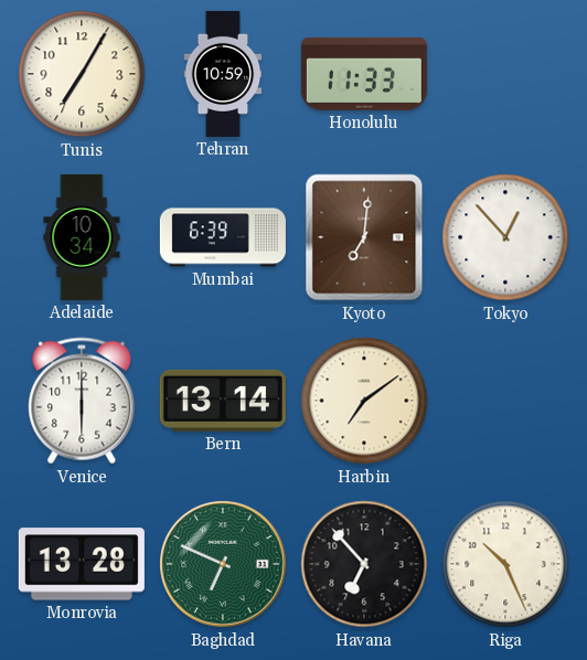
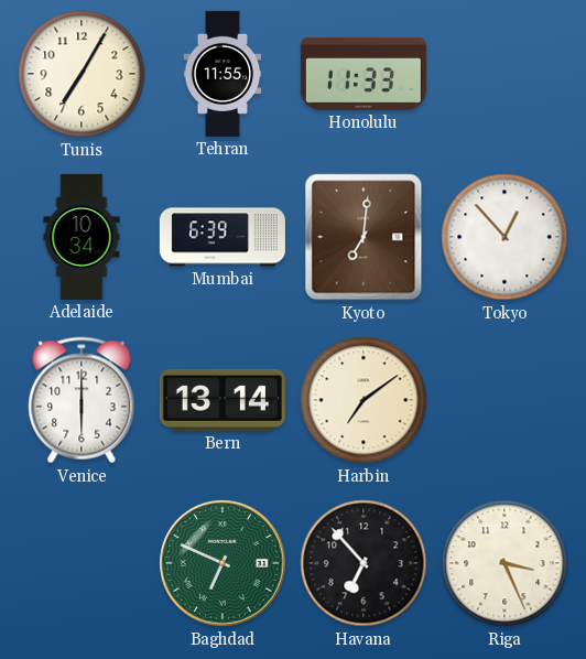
Tehran: 10:59 -> 11:55
Monrovia: 13:28 -> none
Riga: 10:26 -> 3:26
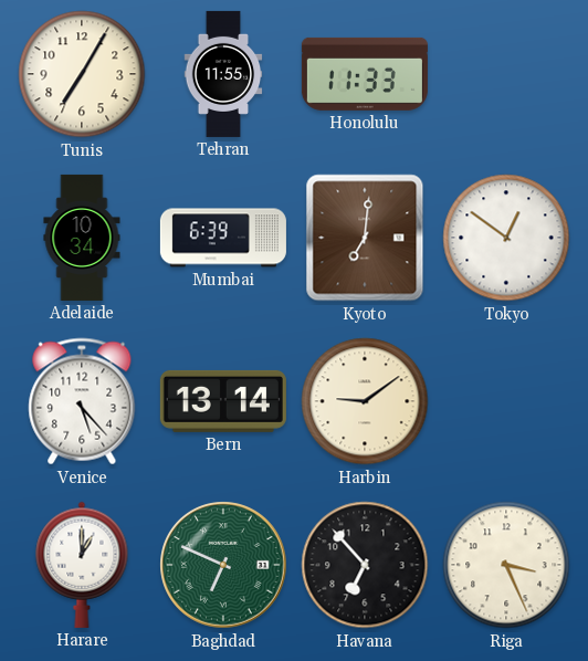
Tokyo: 12:53 -> 12:51
Venice: 6:00 -> 5:23
Harbin: 7:09 -> 9:09
Harare: none -> 1:00
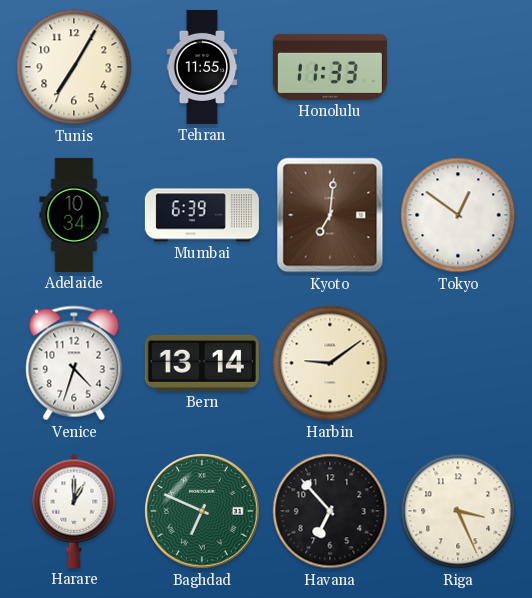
Venice: 5:23 -> 4:33
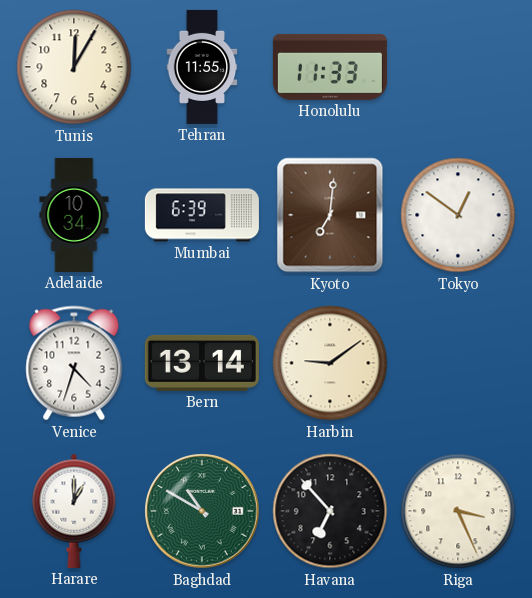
Tunis: 7:05 -> 12:05
Baghdad: 6:49 -> 10:50
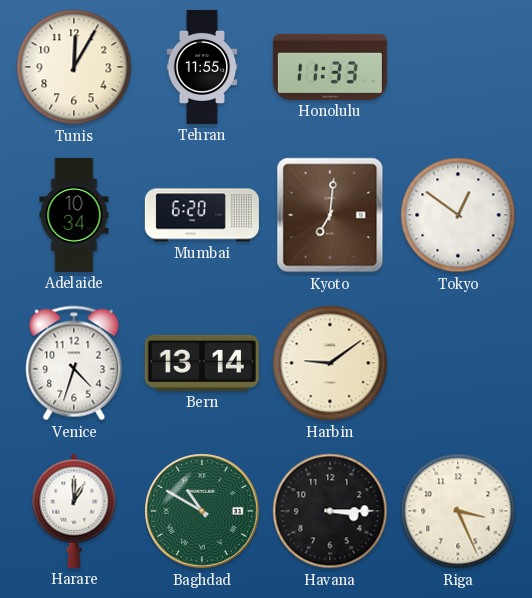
Mumbai: 6:39 -> 6:20
Havana: 6:53 -> 3:15
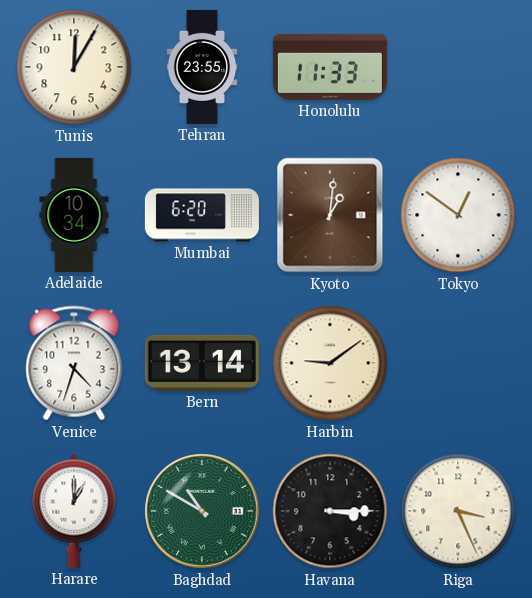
Tehran: 11:55 -> 23:55
Kyoto: 7:01 -> 1:01
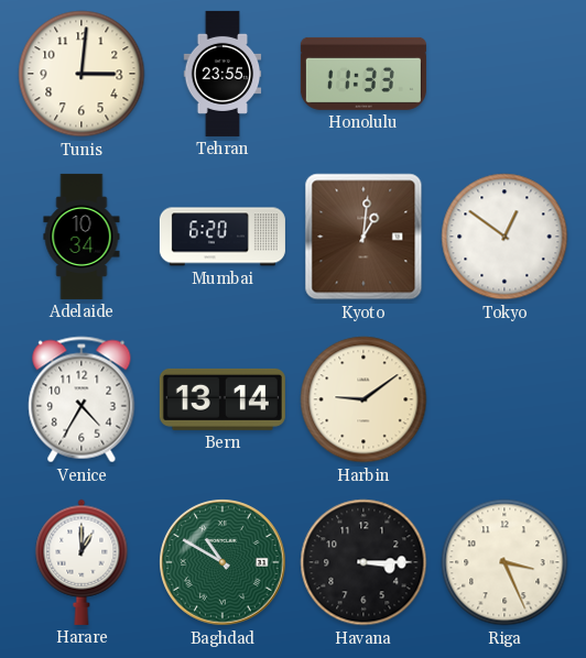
Tunis: 12:05 -> 3:01
Venice: 4:33 -> 4:35
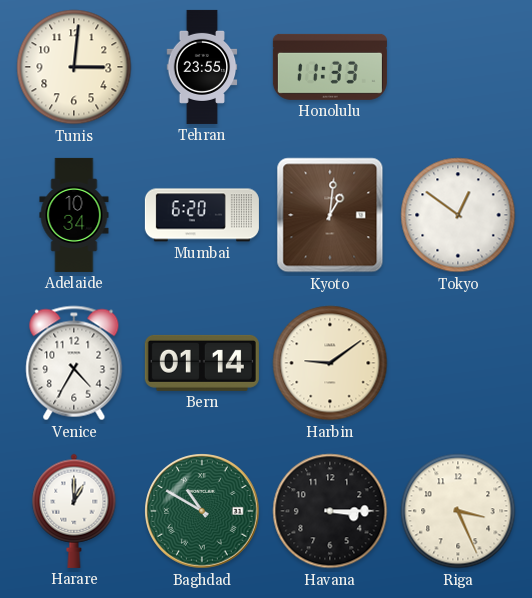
Bern: 13:14 -> 01:14
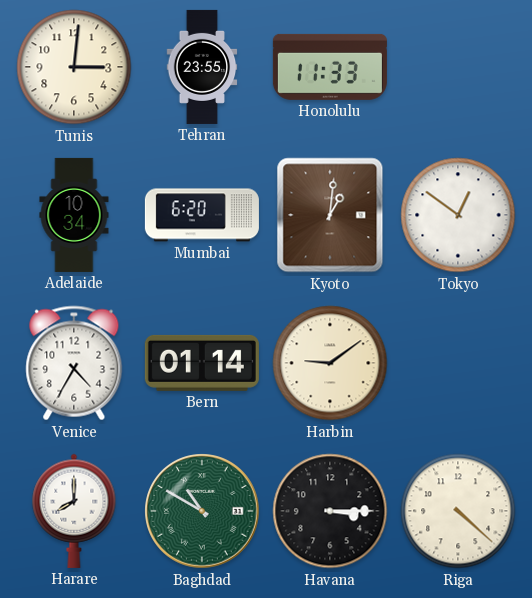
Harare: 1:00 -> 8:00
Riga: 3:26 -> 4:22
